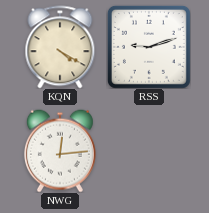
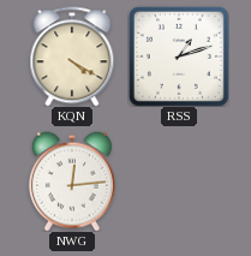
RSS: 9:12 -> 1:12
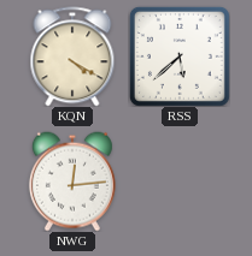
RSS: 1:12 -> 5:38
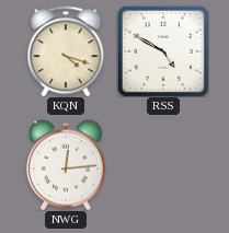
KQN: 4:20 -> 4:18
RSS: 5:38 -> 4:50
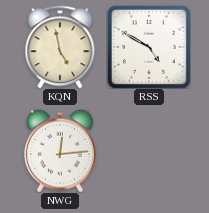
KQN: 4:18 -> 4:58
